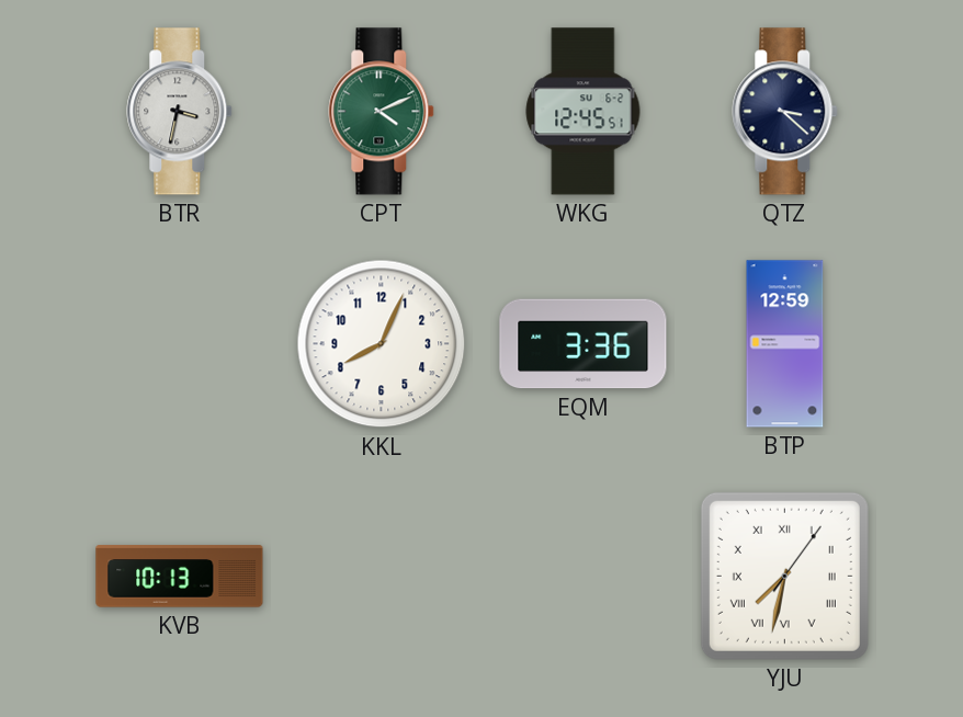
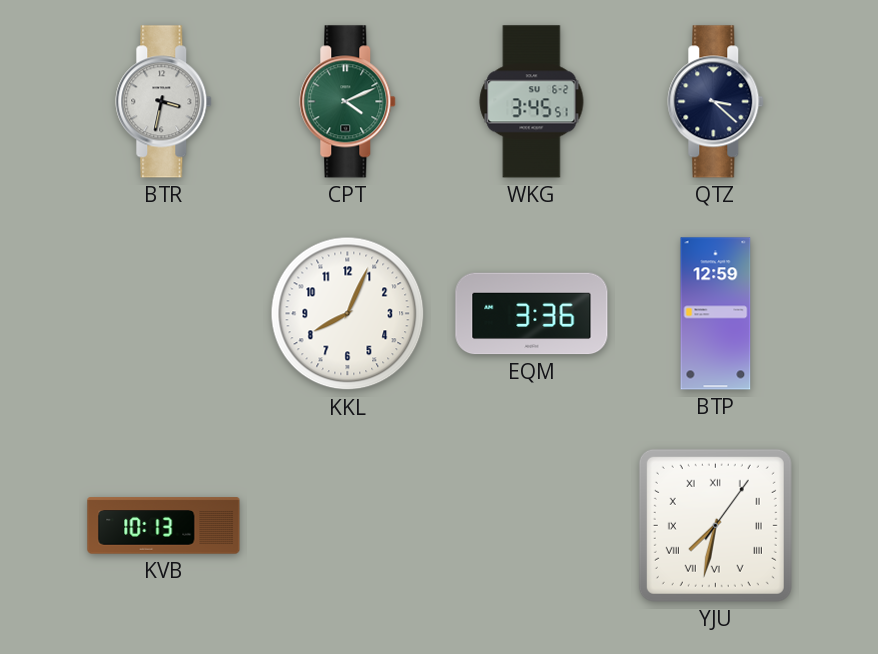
WKG: 12:45 -> 3:45
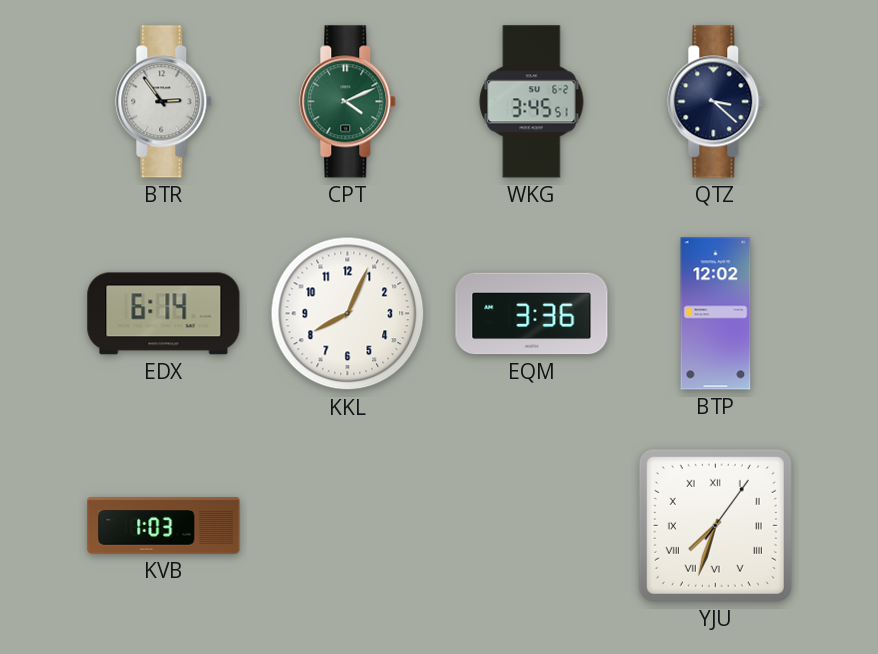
BTR: 3:32 -> 2:54
EDX: none -> 6:14
BTP: 12:59 -> 12:02
KVB: 10:13 -> 1:03
YJU: 7:32 -> 7:33
